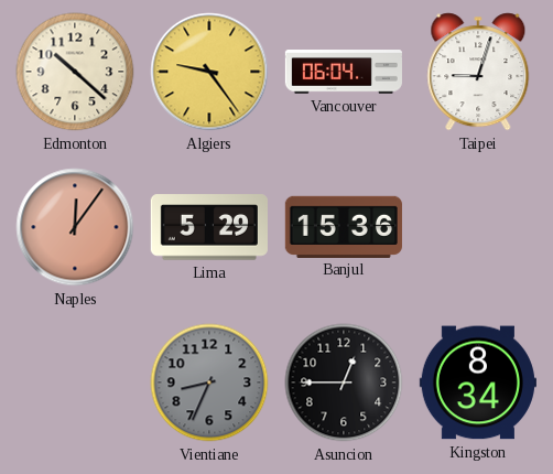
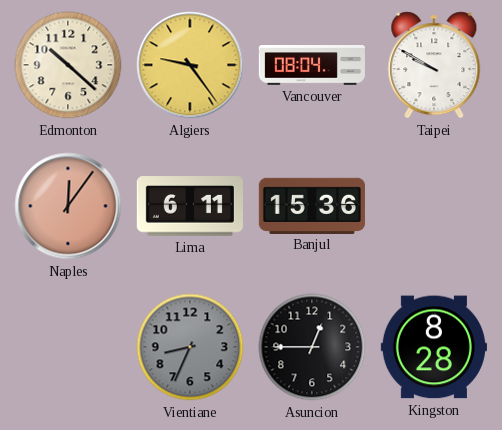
Vancouver: 06:04 -> 08:04
Taipei: 9:03 -> 9:50
Lima: 5:29 -> 6:11
Kingston: 8:34 -> 8:28
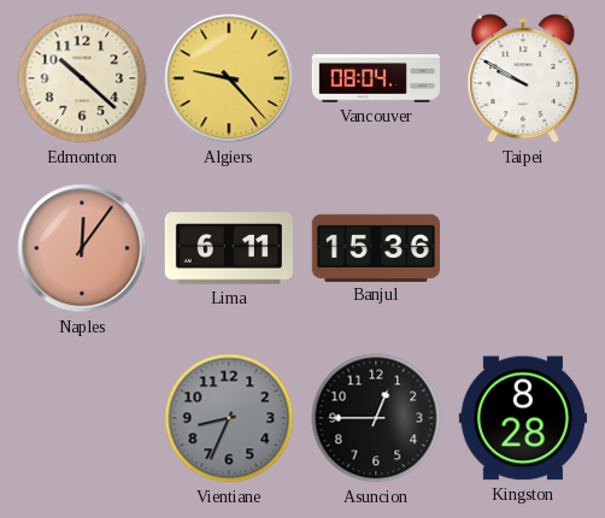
Algiers: 9:24 -> 9:23
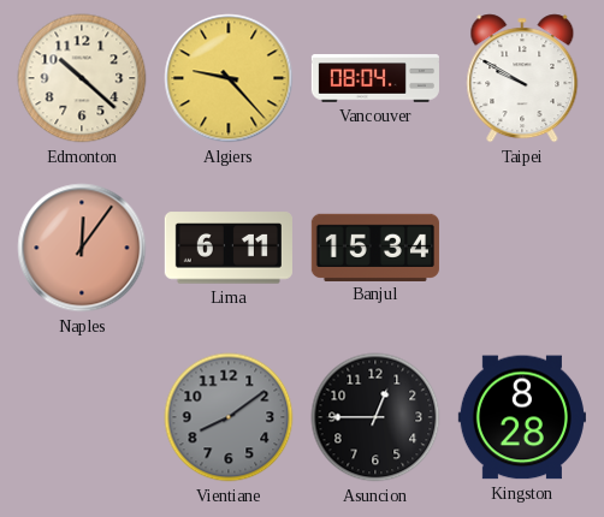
Banjul: 15:36 -> 15:34
Vientiane: 8:34 -> 8:09
